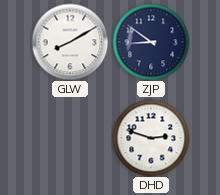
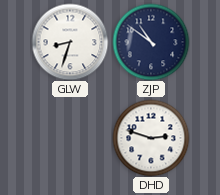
GLW: 8:10 -> 8:33
ZJP: 8:51 -> 10:51
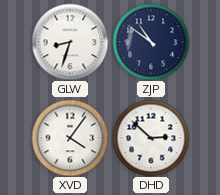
XVD: none -> 4:06
DHD: 2:48 -> 2:52
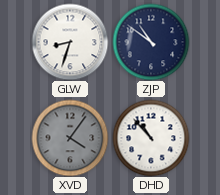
XVD dial: white -> grey
DHD: 2:52 -> 10:53
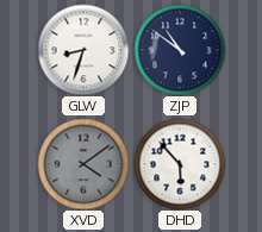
XVD: 4:06 -> 4:09
DHD: 10:53 -> 5:53
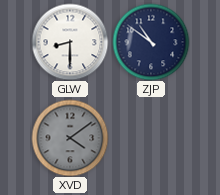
GLW: 8:33 -> 8:30
DHD: 5:53 -> none
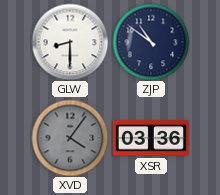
XVD: 4:09 -> 4:06
XSR: none -> 03:36
